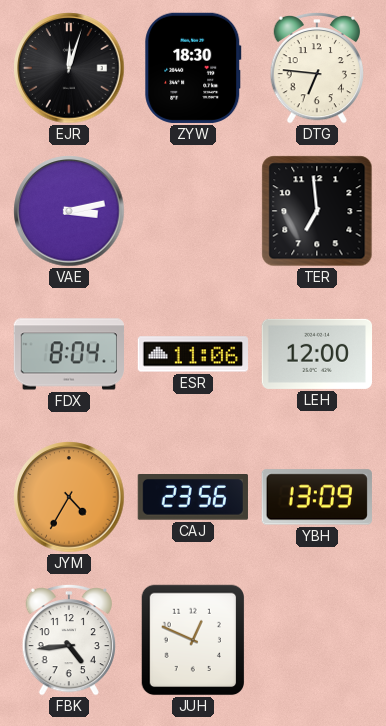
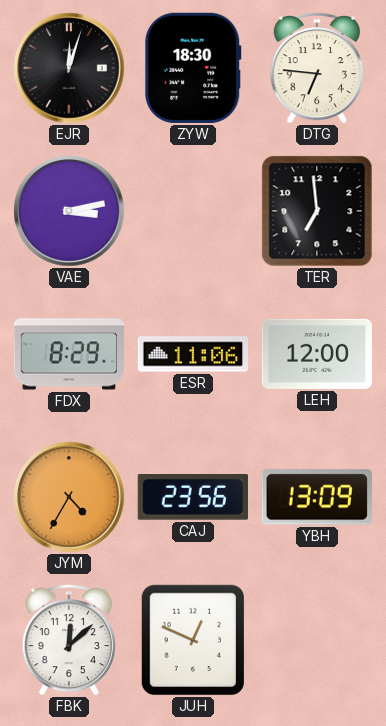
FDX: 8:04 -> 8:29
FBK: 4:44 -> 12:08
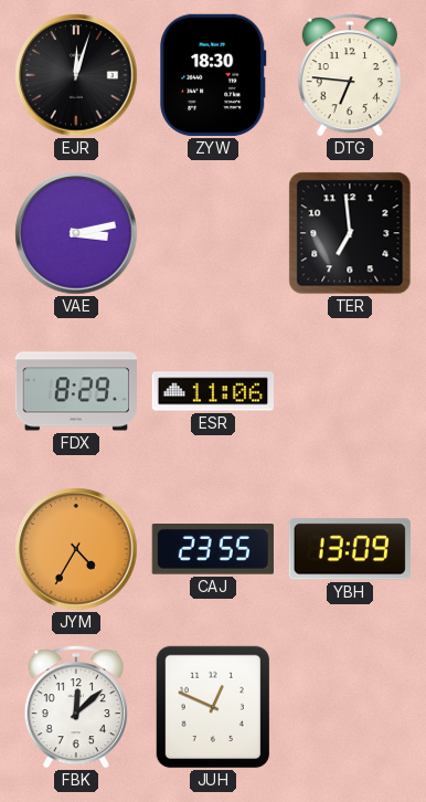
LEH: 12:00 -> none
CAJ: 23:56 -> 23:55
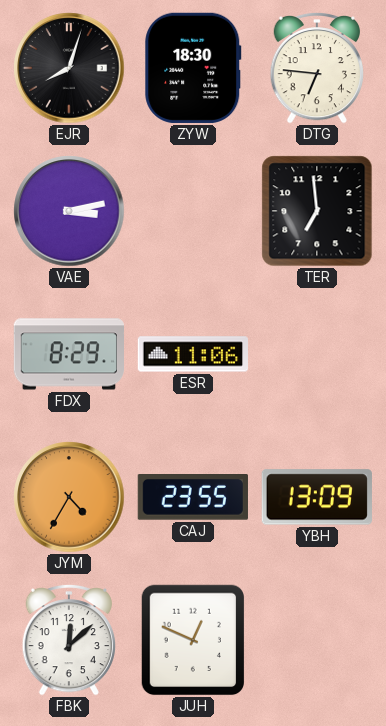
EJR: 12:03 -> 8:03
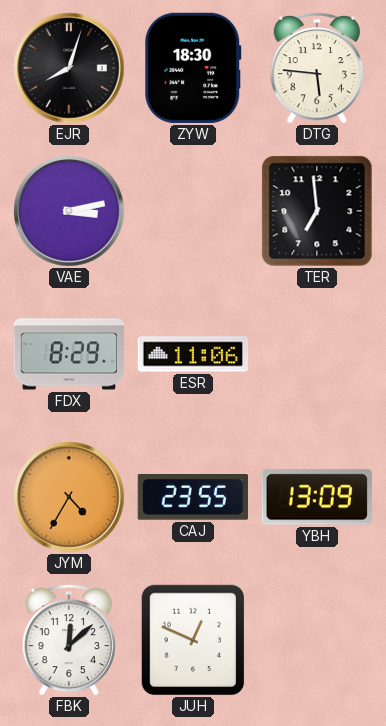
DTG: 6:46 -> 5:46
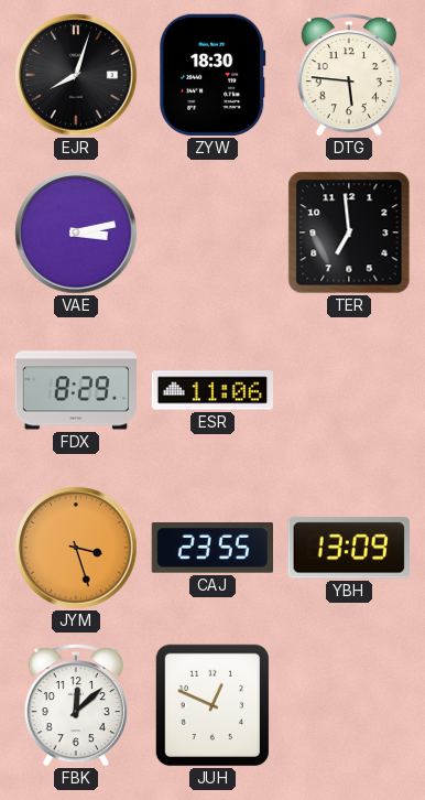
JYM: 4:35 -> 3:27
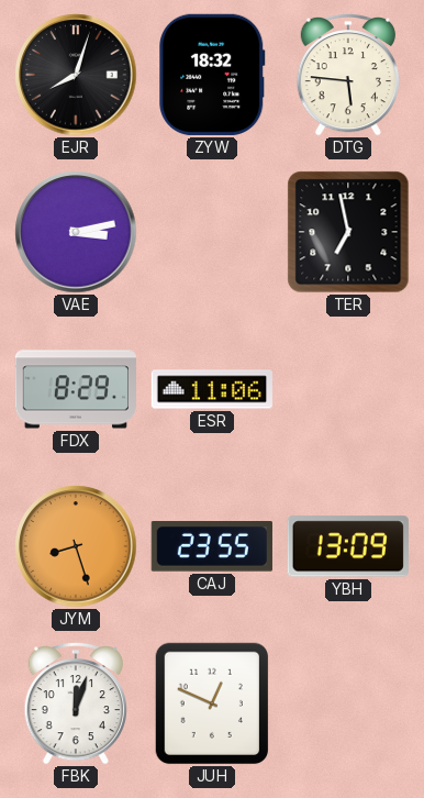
ZYW: 18:30 -> 18:32
TER: 6:59 -> 6:58
JYM: 3:27 -> 8:27
FBK: 12:08 -> 12:03
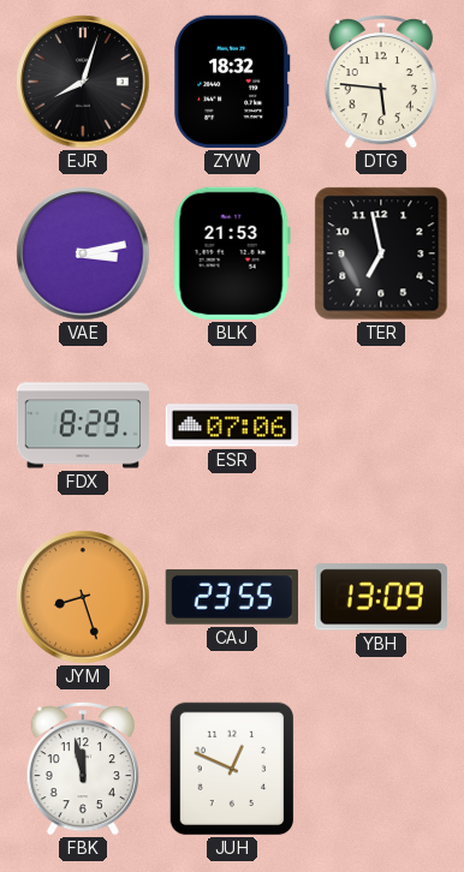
BLK: none -> 21:53
ESR: 11:06 -> 07:06
FBK: 12:03 -> 11:58
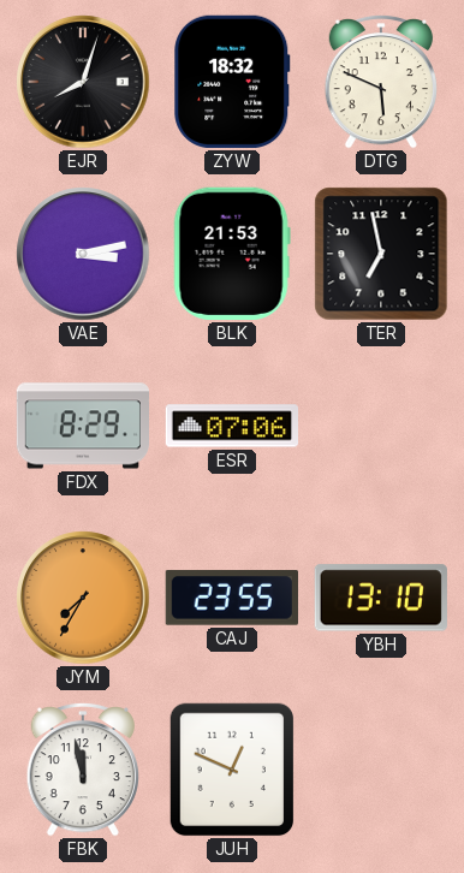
DTG: 5:46 -> 5:49
JYM: 8:27 -> 7:35
YBH: 13:09 -> 13:10
